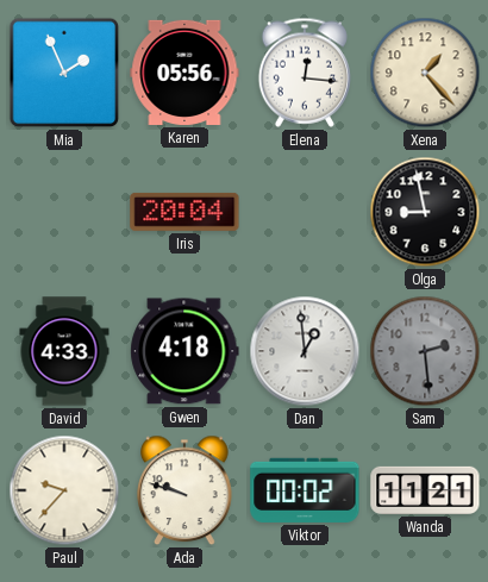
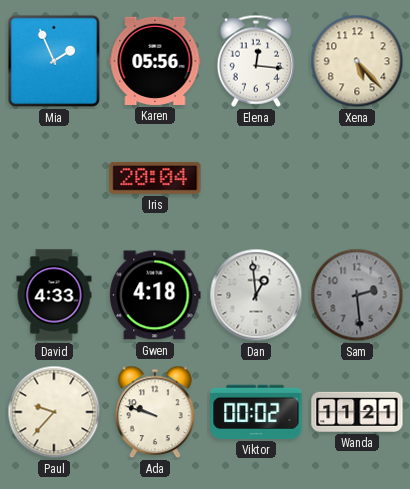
Xena: 1:23 -> 5:23
Olga: 8:58 -> none
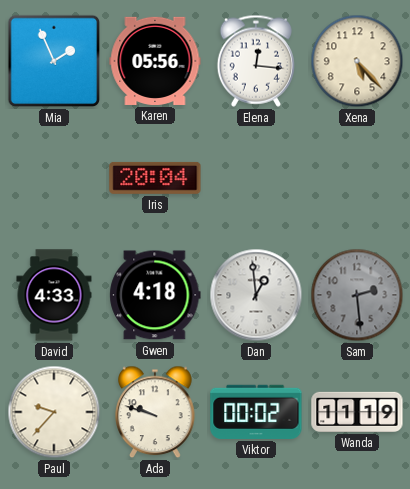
Wanda: 11:21 -> 11:19
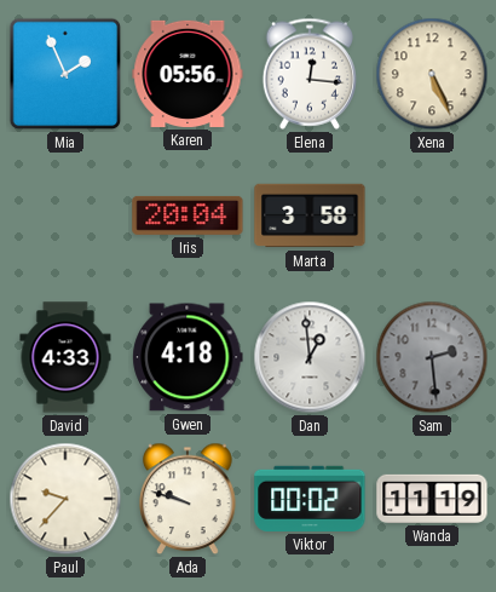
Xena: 5:23 -> 5:26
Marta: none -> 3:58
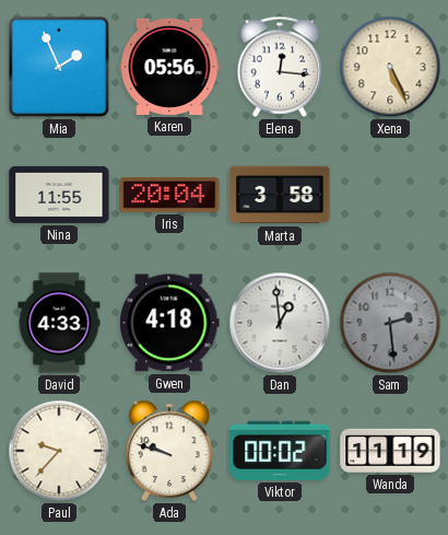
Nina: none -> 11:55
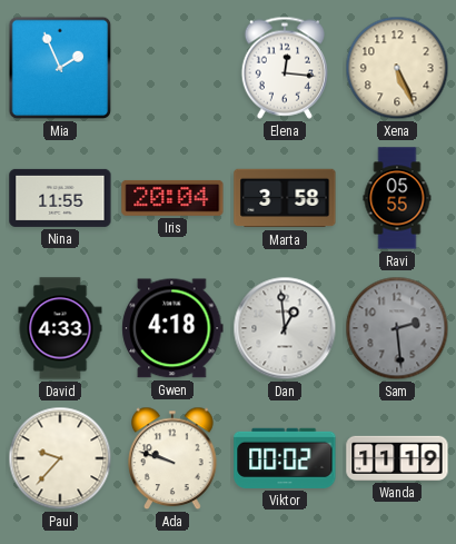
Karen: 05:56 -> none
Ravi: none -> 05:55
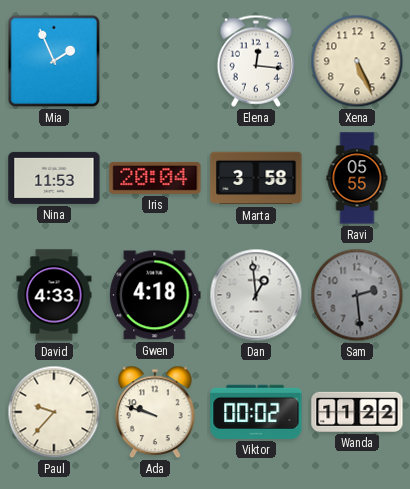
Nina: 11:55 -> 11:53
Wanda: 11:19 -> 11:22
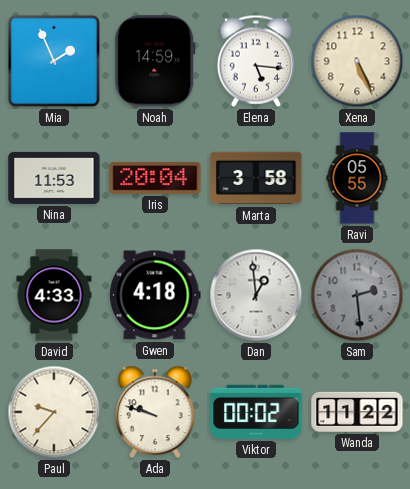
Noah: none -> 14:59
Elena: 12:16 -> 5:16
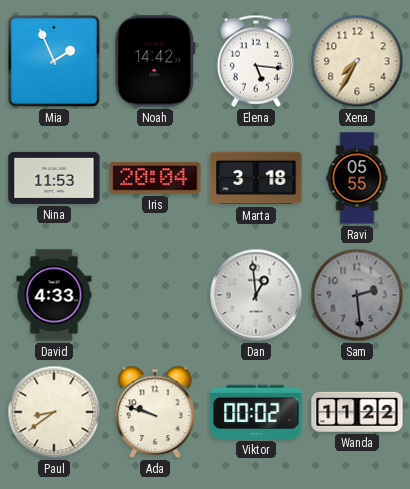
Noah: 14:59 -> 14:42
Xena: 5:26 -> 7:35
Marta: 3:58 -> 3:18
Gwen: 4:18 -> none
Paul: 9:37 -> 8:39
